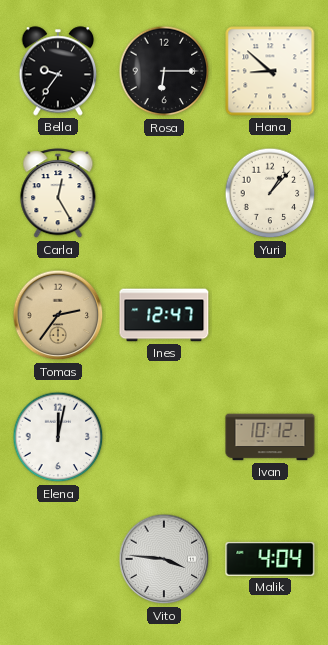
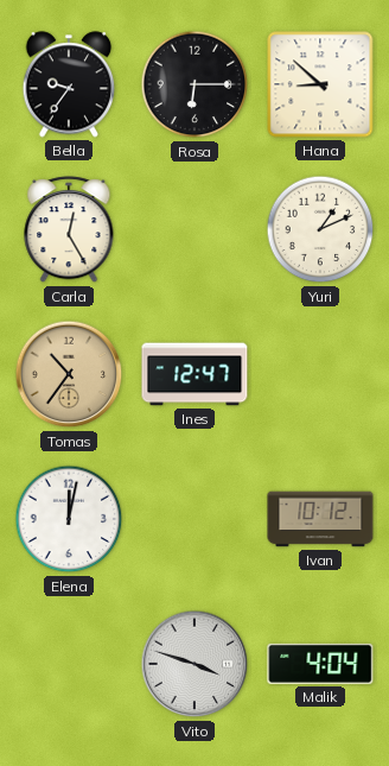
Yuri: 1:07 -> 1:11
Tomas: 2:36 -> 10:36
Vito: 3:46 -> 3:48
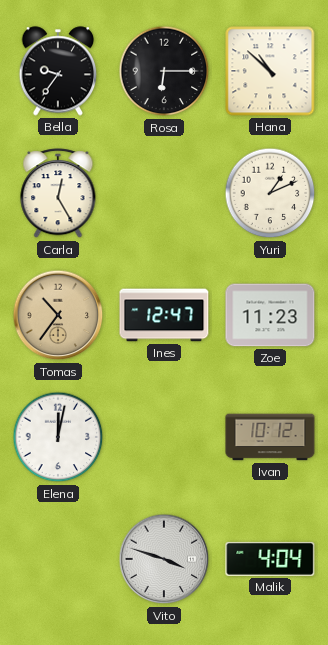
Hana: 8:52 -> 10:52
Zoe: none -> 11:23
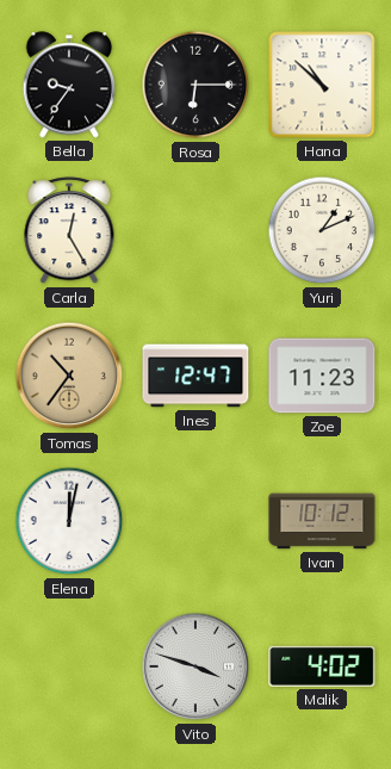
Malik: 4:04 -> 4:02
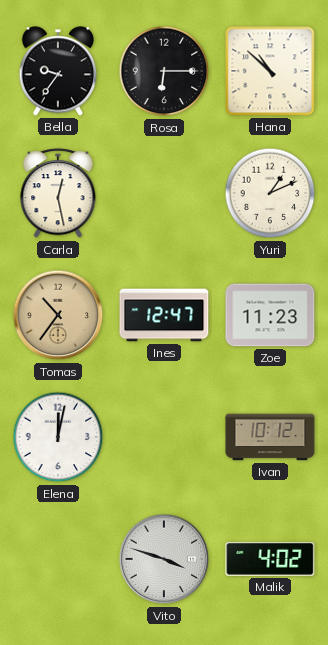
Carla: 12:25 -> 12:28
